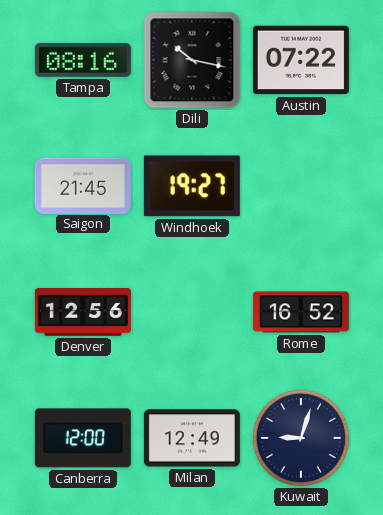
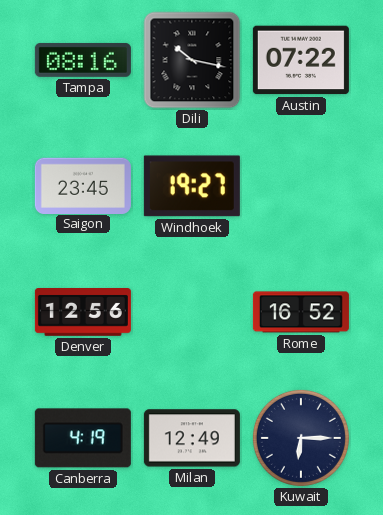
Saigon: 21:45 -> 23:45
Canberra: 12:00 -> 4:19
Kuwait: 9:03 -> 6:15
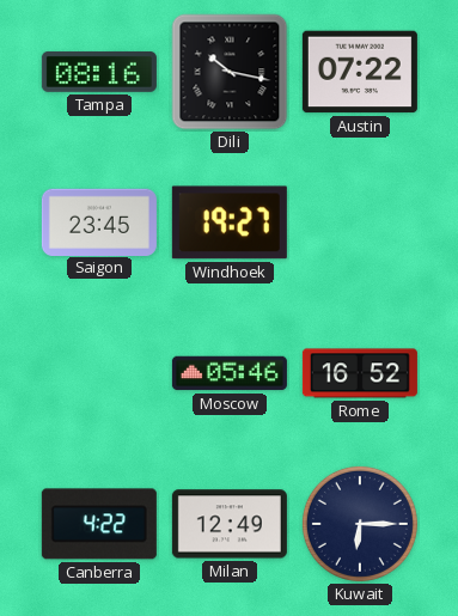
Denver: 12:56 -> none
Moscow: none -> 05:46
Canberra: 4:19 -> 4:22
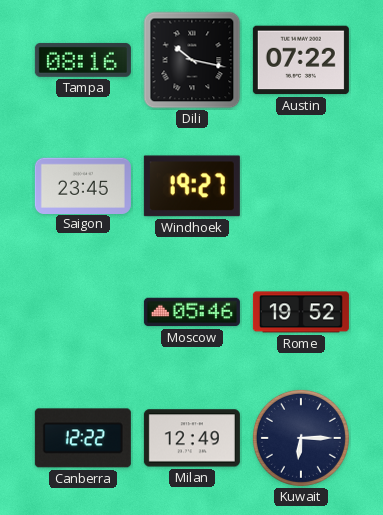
Rome: 16:52 -> 19:52
Canberra: 4:22 -> 12:22
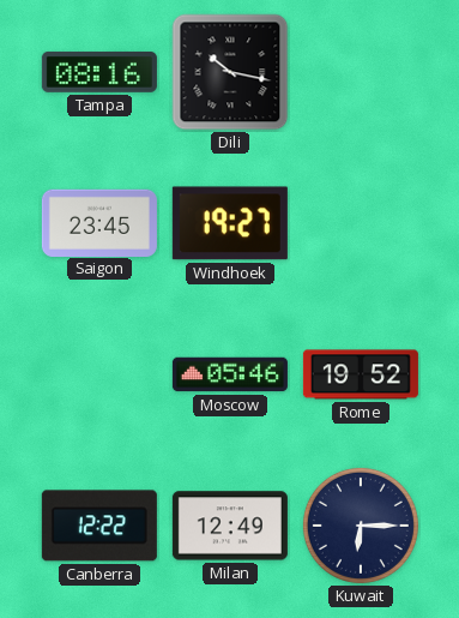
Austin: 07:22 -> none
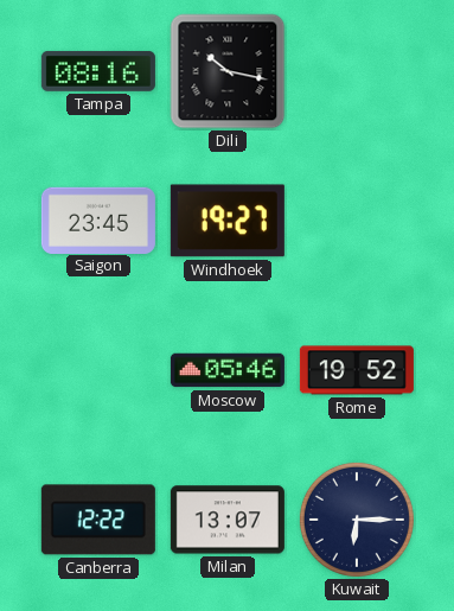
Milan: 12:49 -> 13:07
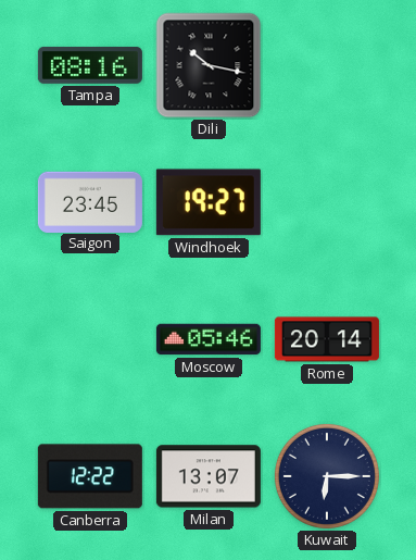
Rome: 19:52 -> 20:14
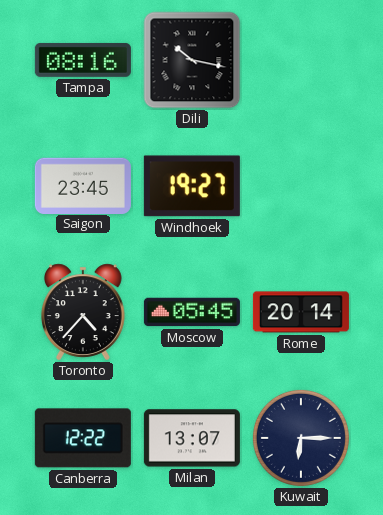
Toronto: none -> 4:37
Moscow: 05:46 -> 05:45
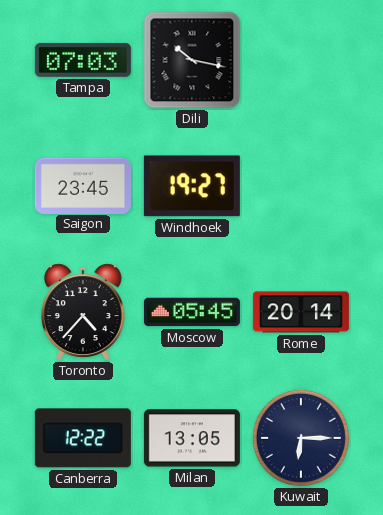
Tampa: 08:16 -> 07:03
Milan: 13:07 -> 13:05
